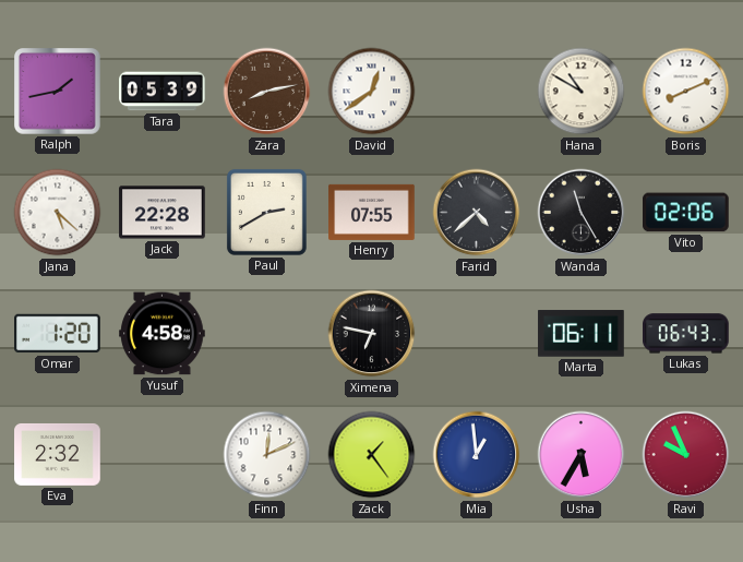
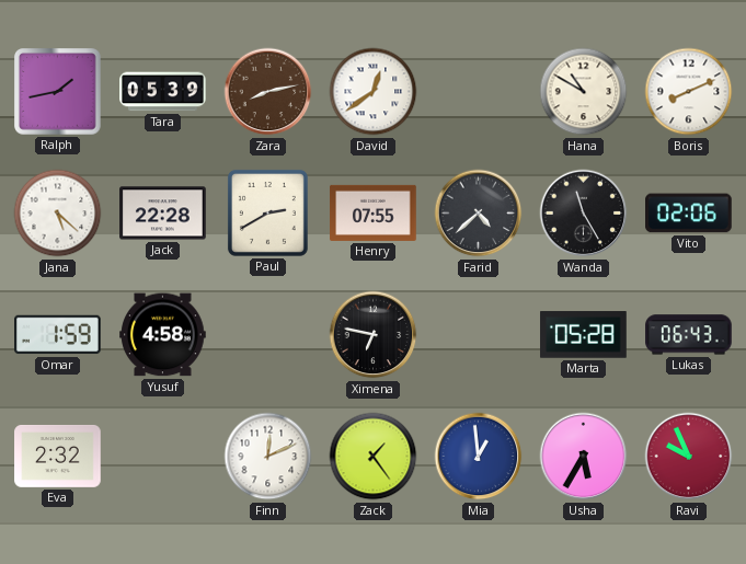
Omar: 1:20 -> 1:59
Marta: 06:11 -> 05:28
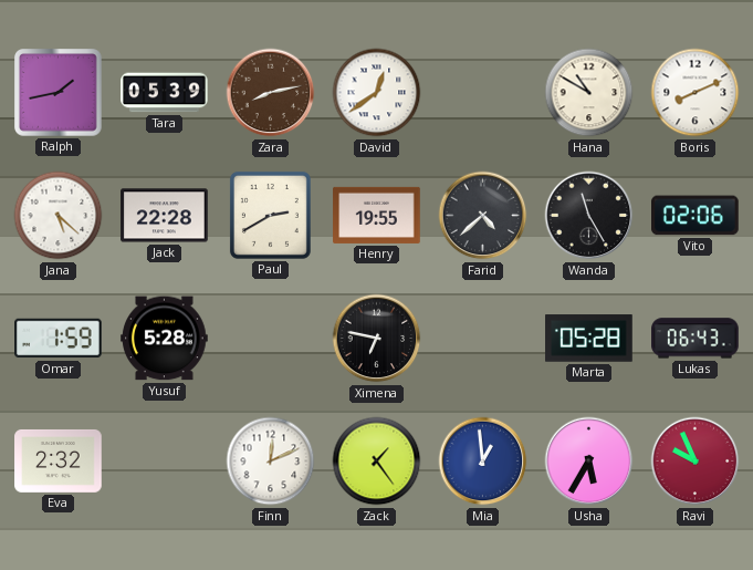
Henry: 07:55 -> 19:55
Yusuf: 4:58 -> 5:28
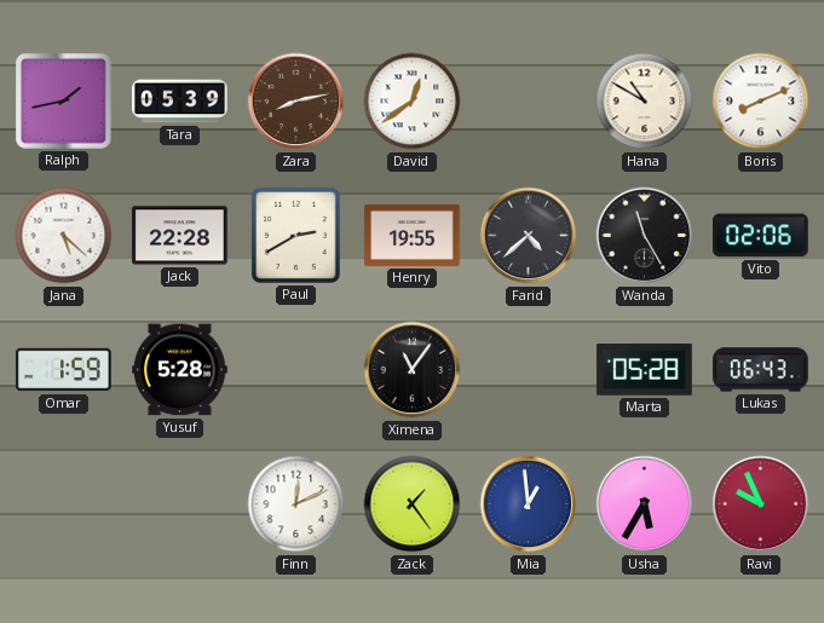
Ximena: 6:47 -> 11:06
Eva: 2:32 -> none
